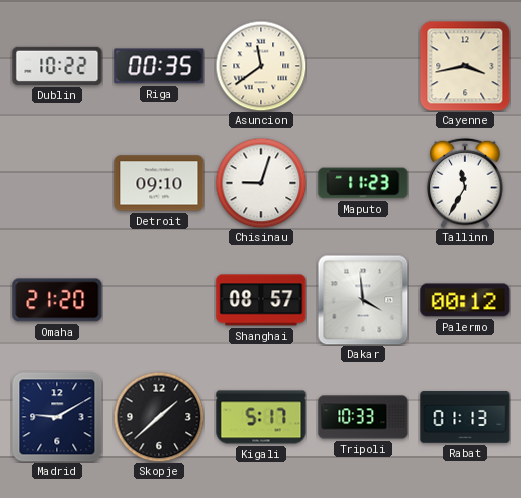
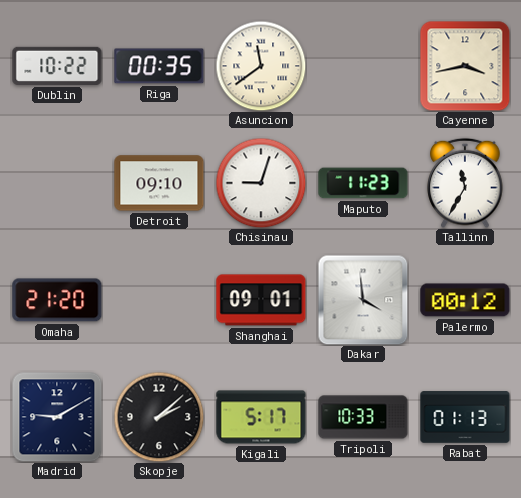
Shanghai: 08:57 -> 09:01
Skopje: 1:38 -> 2:08
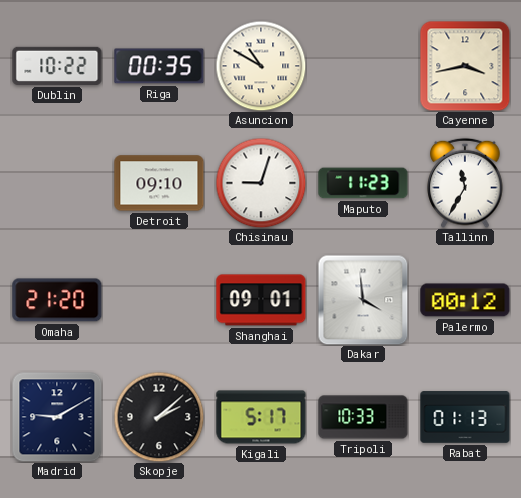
Asuncion: 11:39 -> 10:50
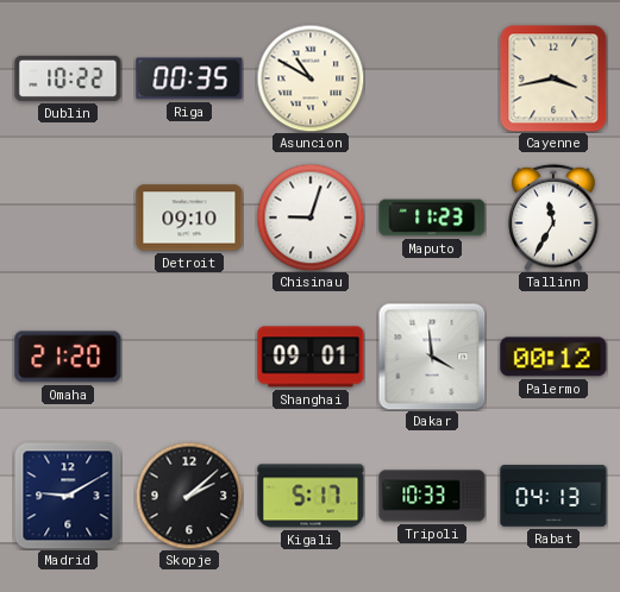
Rabat: 01:13 -> 04:13
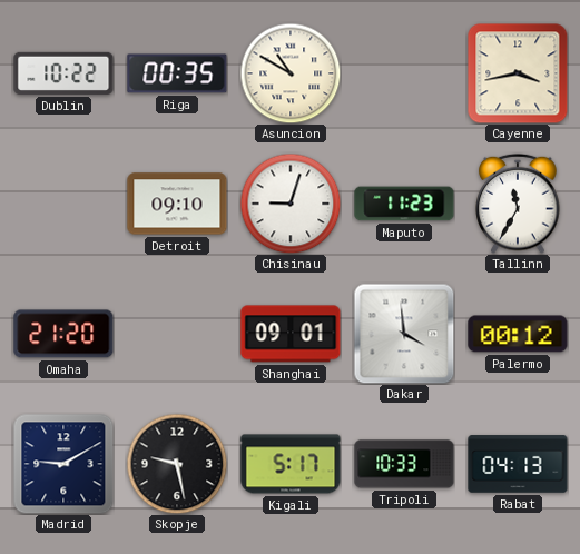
Skopje: 2:08 -> 9:28
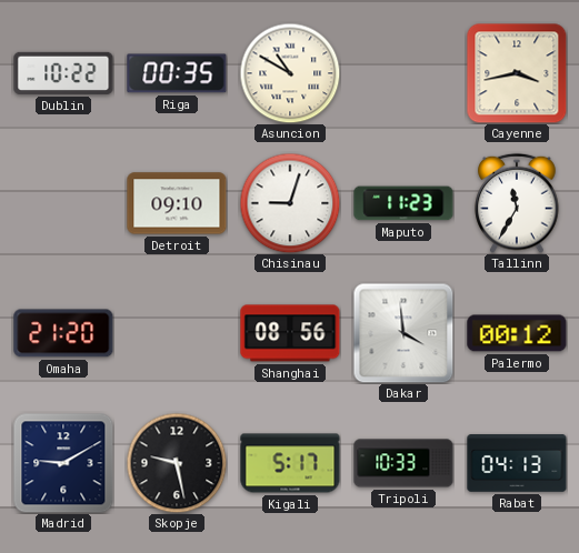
Shanghai: 09:01 -> 08:56
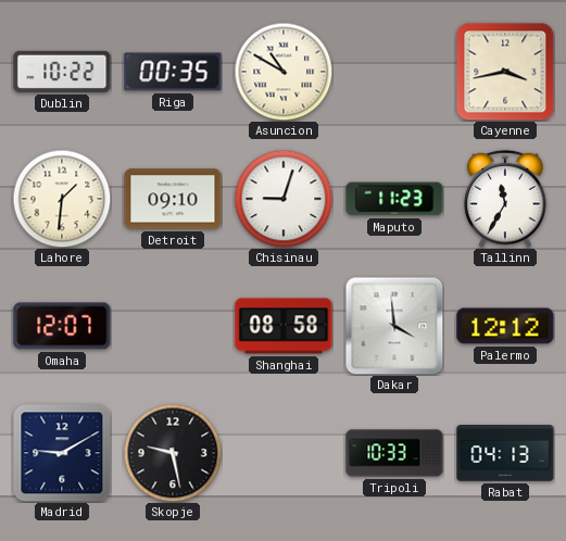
Lahore: none -> 1:31
Omaha: 21:20 -> 12:07
Shanghai: 08:56 -> 08:58
Palermo: 00:12 -> 12:12
Kigali: 5:17 -> none
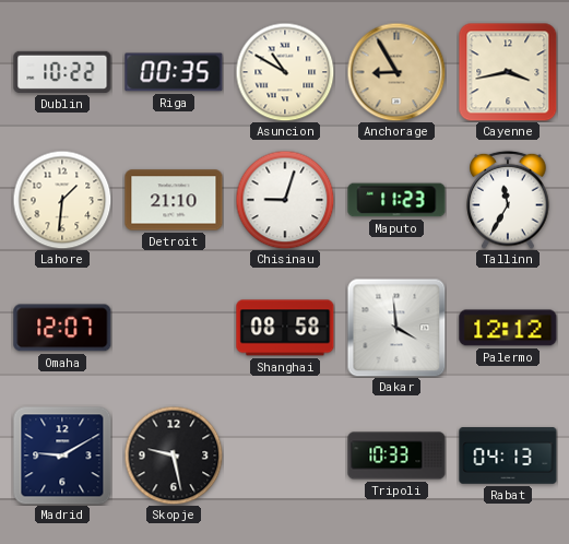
Anchorage: none -> 8:55
Detroit: 09:10 -> 21:10
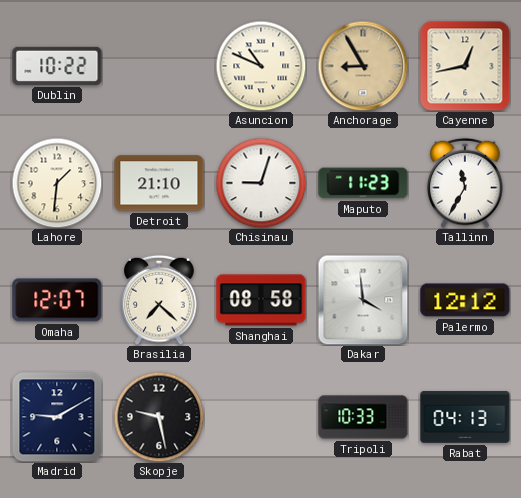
Riga: 00:35 -> none
Asuncion: 10:50 -> 10:49
Cayenne: 3:43 -> 12:43
Brasilia: none -> 7:22
